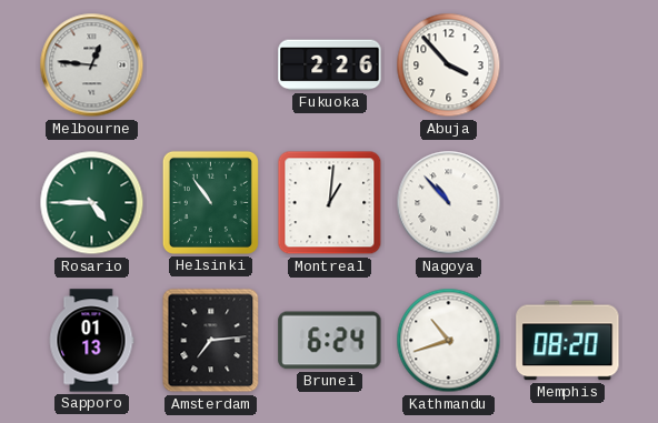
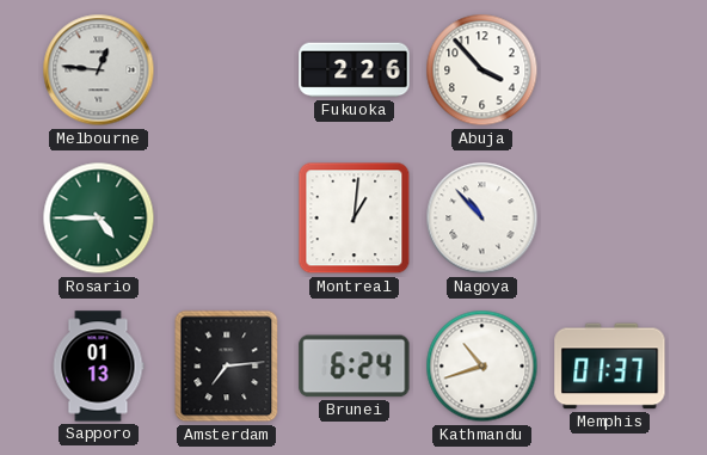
Helsinki: 10:54 -> none
Memphis: 08:20 -> 01:37
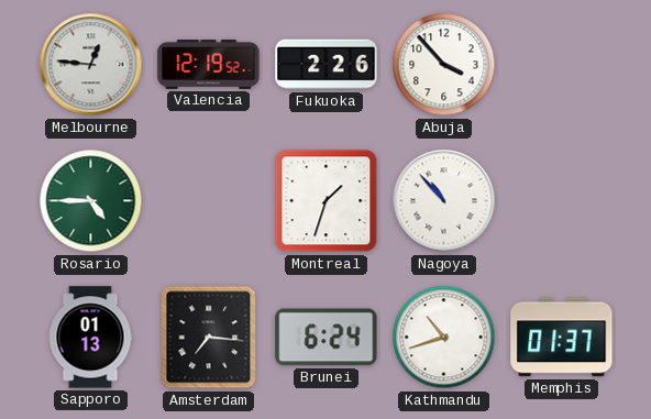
Valencia: none -> 12:19
Montreal: 1:01 -> 1:33
Amsterdam: 7:14 -> 7:16
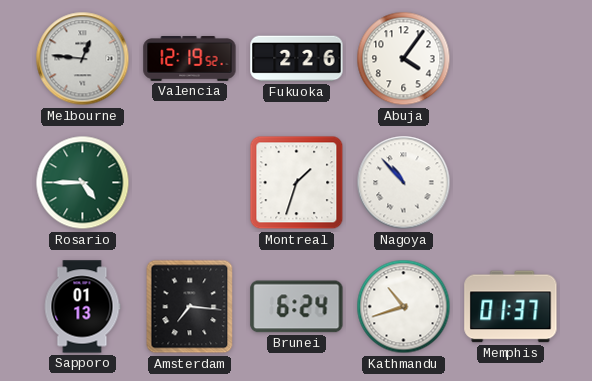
Abuja: 3:53 -> 4:06
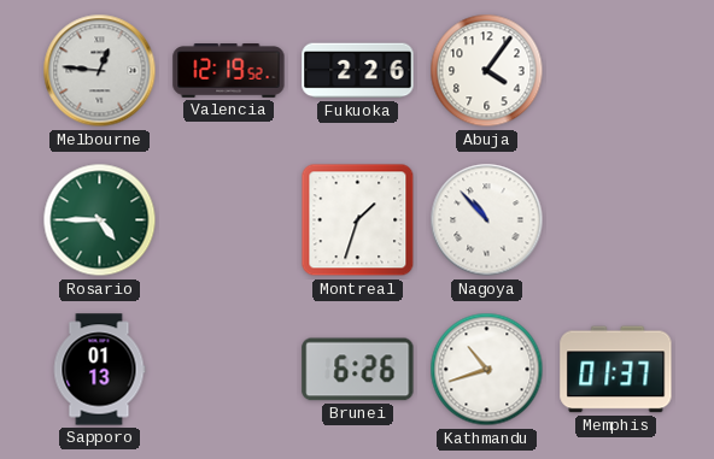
Amsterdam: 7:16 -> none
Brunei: 6:24 -> 6:26
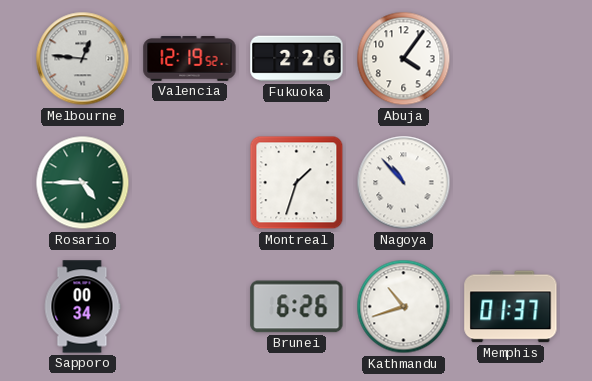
Sapporo: 01:13 -> 00:34
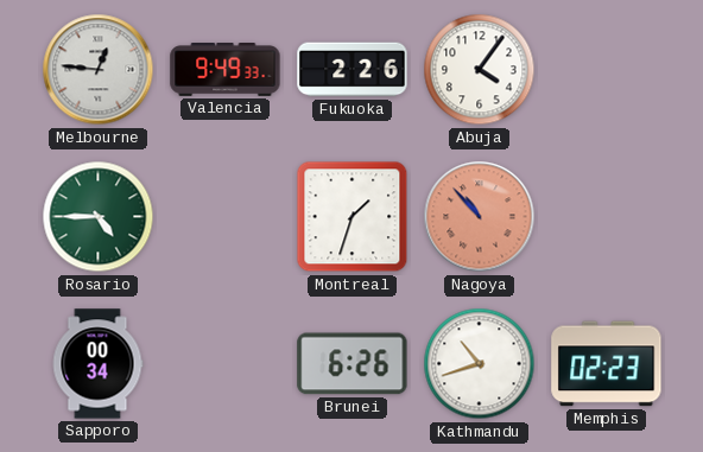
Valencia: 12:19 -> 9:49
Nagoya dial: white -> salmon
Memphis: 01:37 -> 02:23
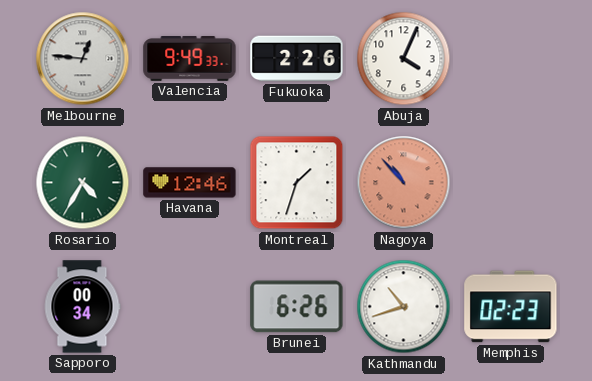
Abuja: 4:06 -> 4:04
Rosario: 4:45 -> 4:35
Havana: none -> 12:46
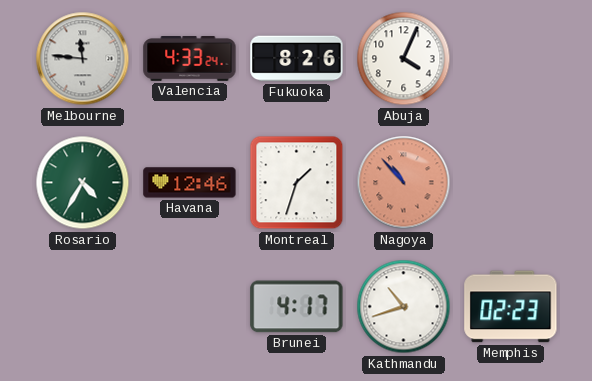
Melbourne: 12:46 -> 11:46
Valencia: 9:49 -> 4:33
Fukuoka: 2:26 -> 8:26
Sapporo: 00:34 -> none
Brunei: 6:26 -> 4:17
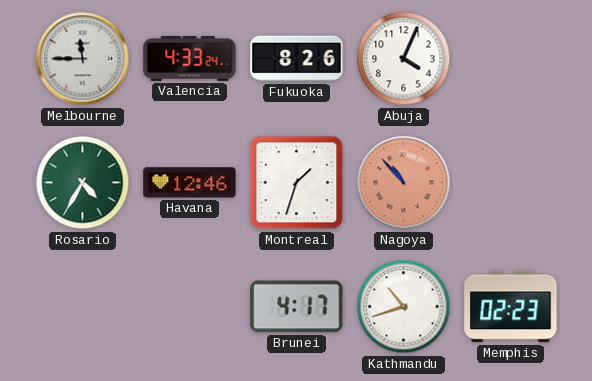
Melbourne: 11:46 -> 11:45
